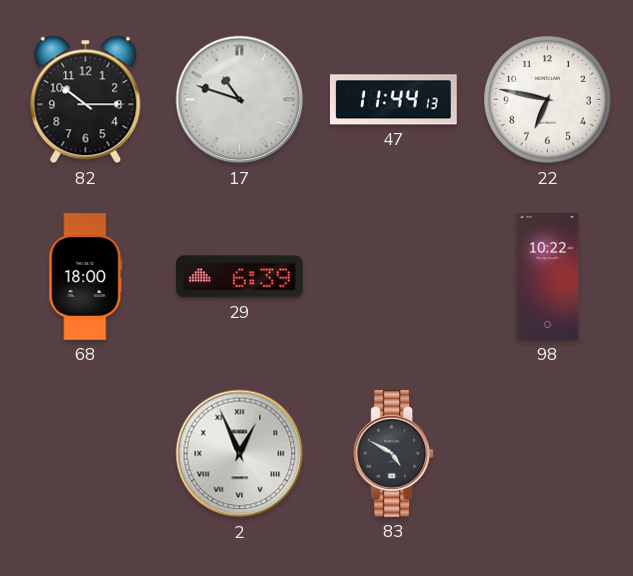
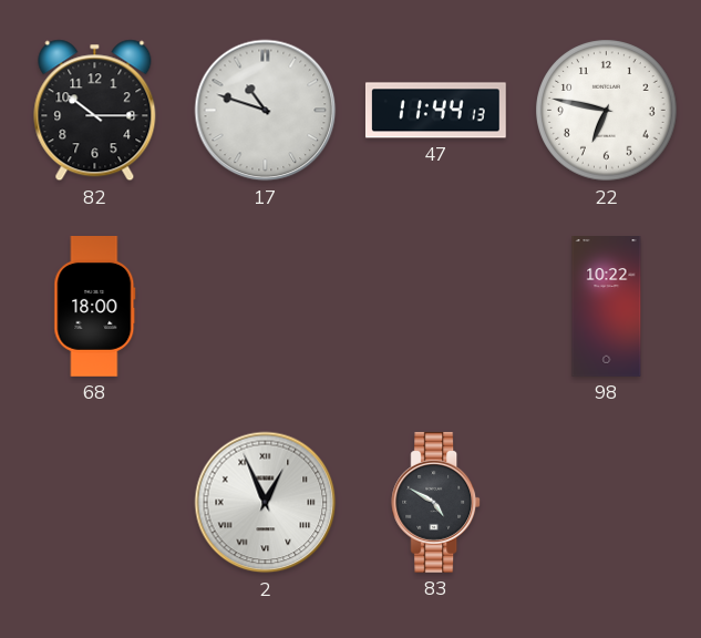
29: 6:39 -> none
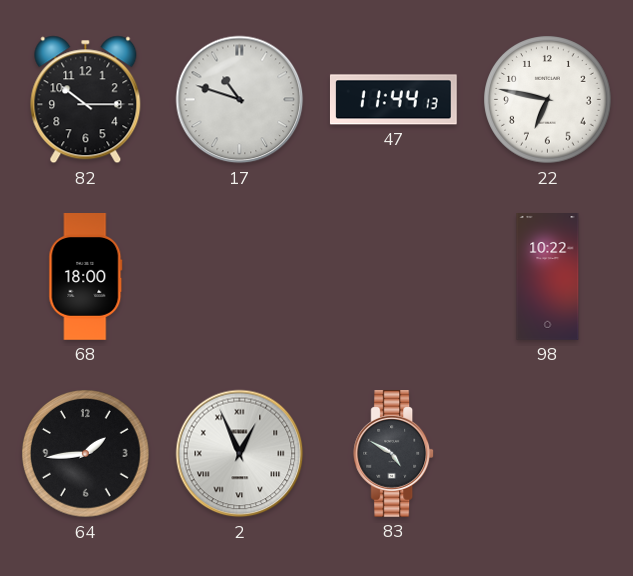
64: none -> 1:44
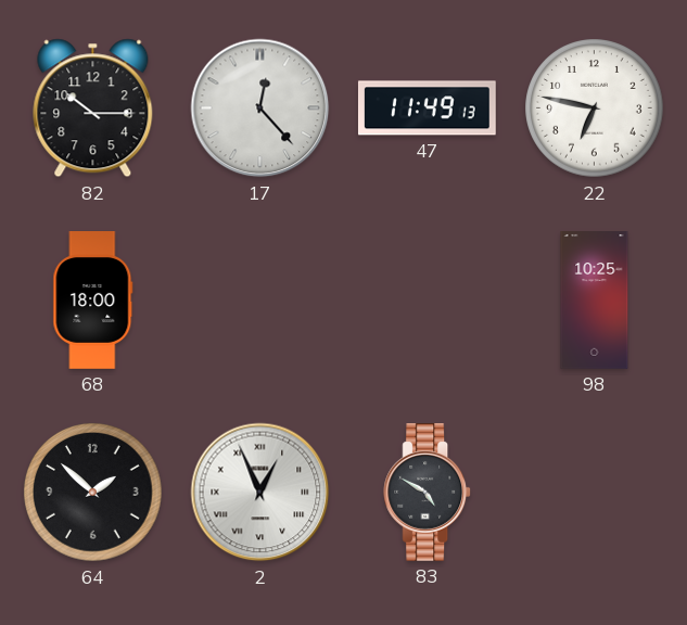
17: 10:48 -> 12:23
47: 11:44 -> 11:49
98: 10:22 -> 10:25
64: 1:44 -> 1:52
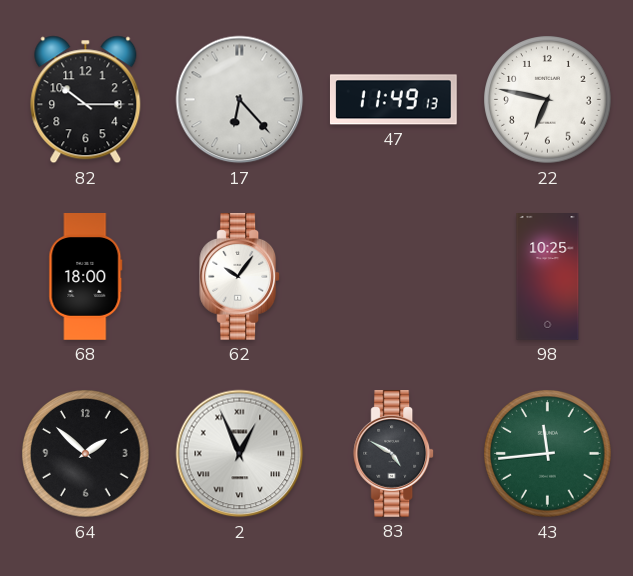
17: 12:23 -> 6:23
62: none -> 10:06
43: none -> 11:44
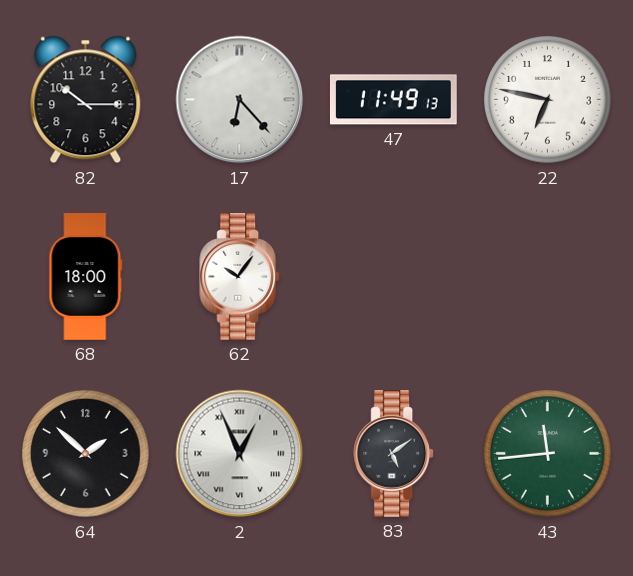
98: 10:25 -> none
83: 4:50 -> 5:09
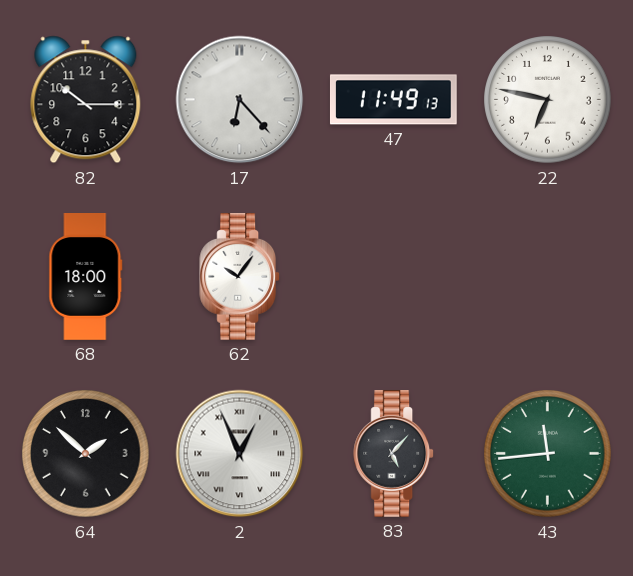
83: 5:09 -> 5:07
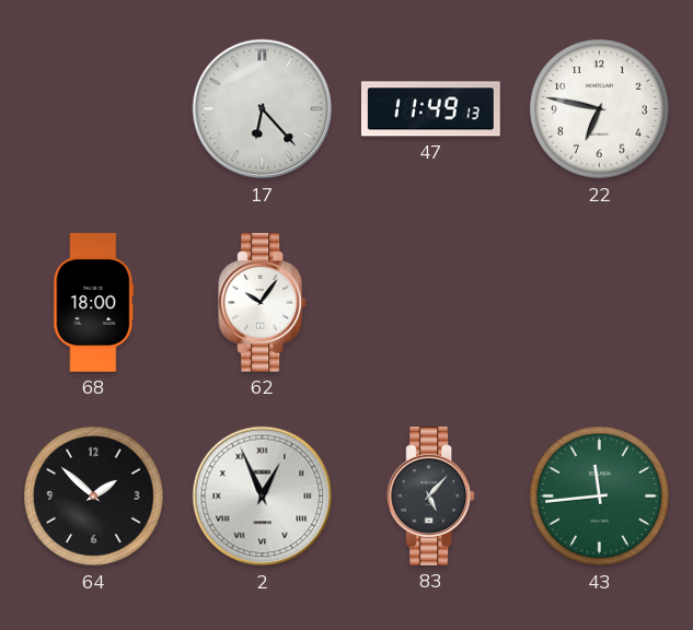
82: 10:15 -> none
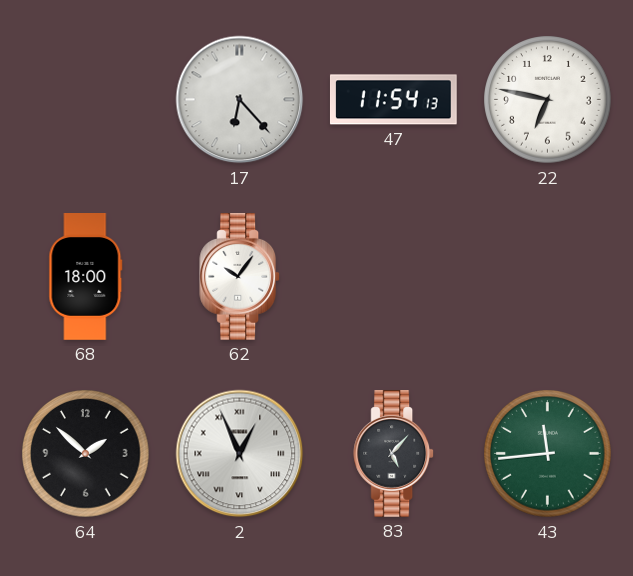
47: 11:49 -> 11:54
